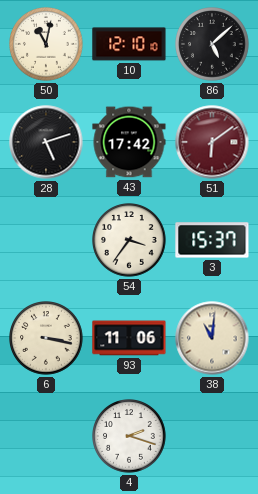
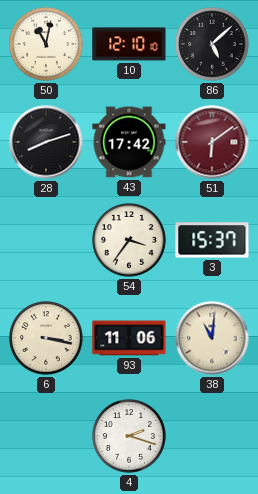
28: 5:12 -> 8:12
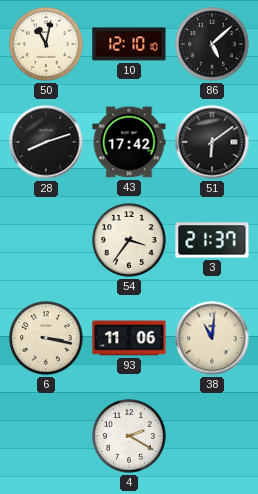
51 dial: burgundy -> black
3: 15:37 -> 21:37
4: 2:18 -> 2:20
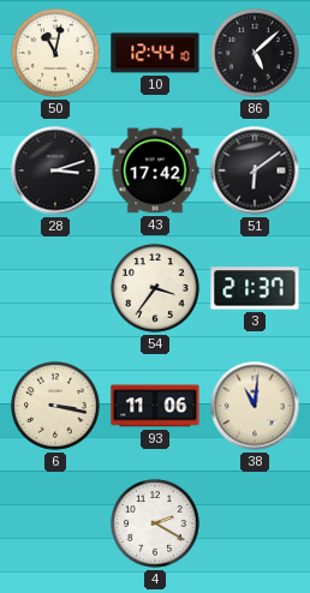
10: 12:10 -> 12:44
28: 8:12 -> 3:12
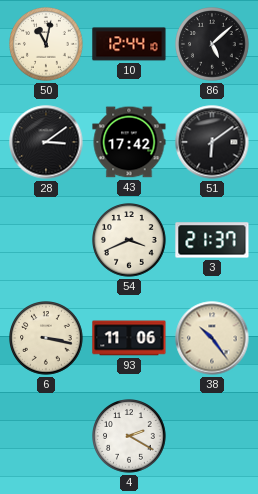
28: 3:12 -> 3:09
54: 3:36 -> 3:41
38: 11:01 -> 10:24
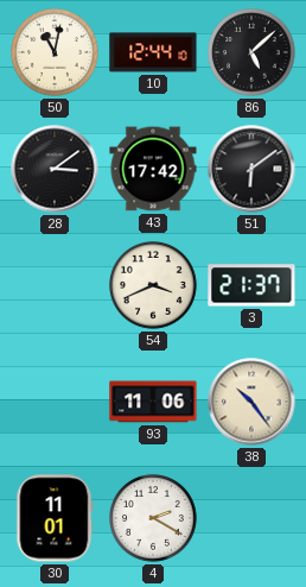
6: 3:17 -> none
30: none -> 11:01
